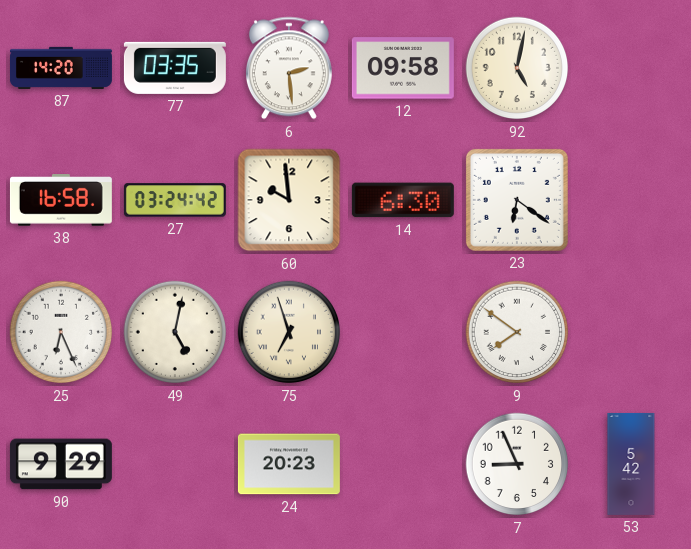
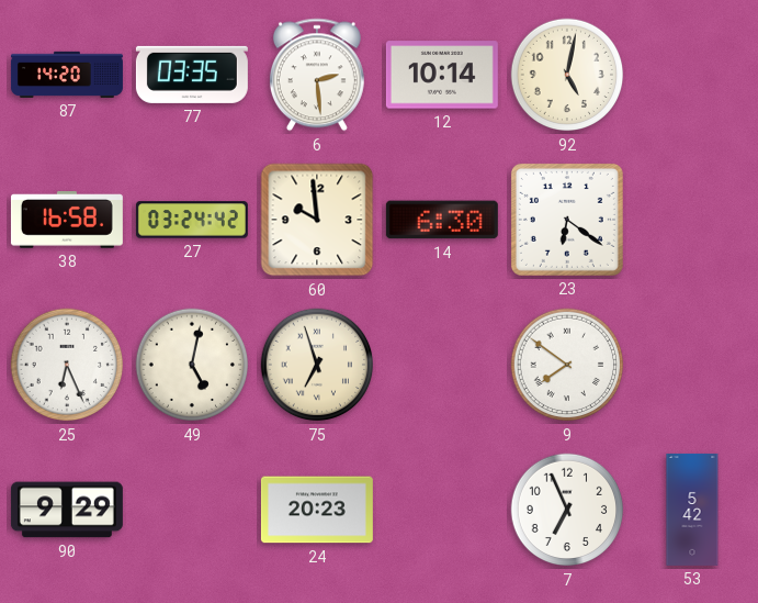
12: 09:58 -> 10:14
7: 8:56 -> 6:56
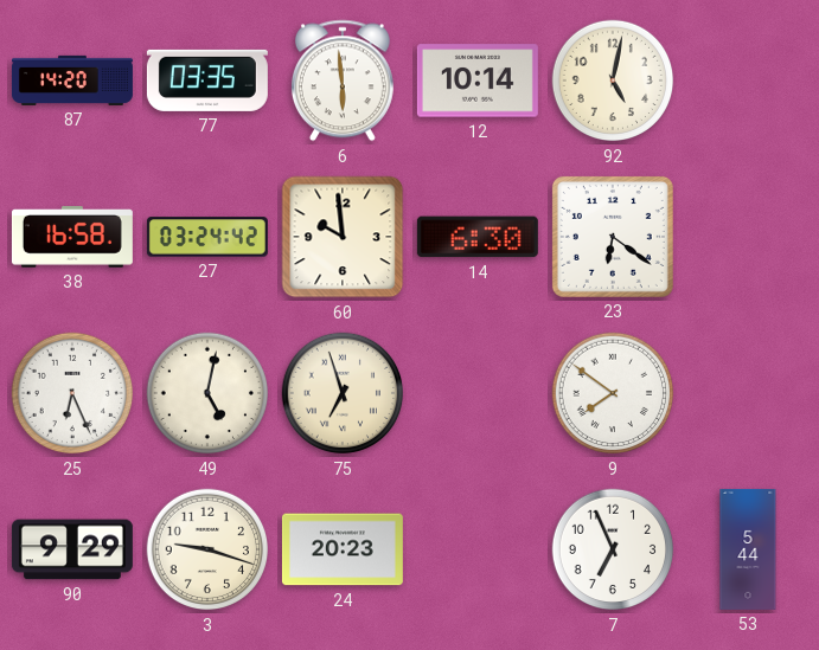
6: 2:29 -> 5:59
3: none -> 9:18
53: 5:42 -> 5:44
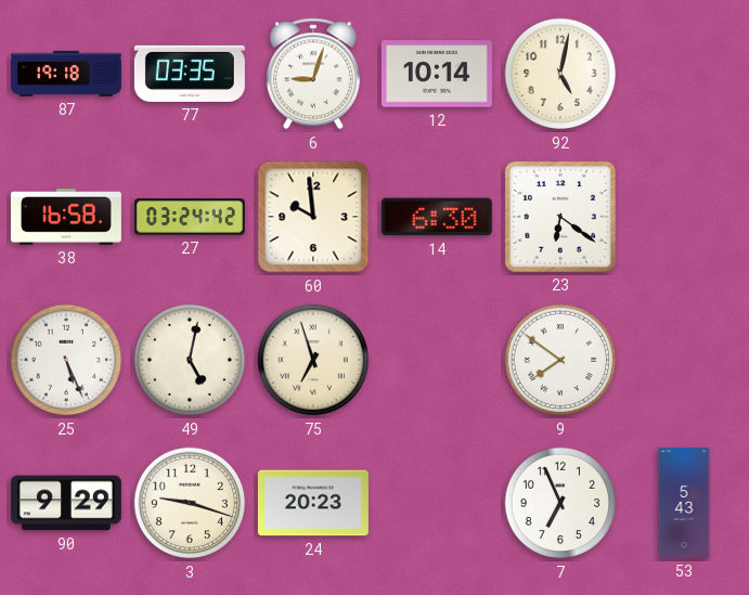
87: 14:20 -> 19:18
6: 5:59 -> 9:03
25: 6:26 -> 5:26
53: 5:44 -> 5:43
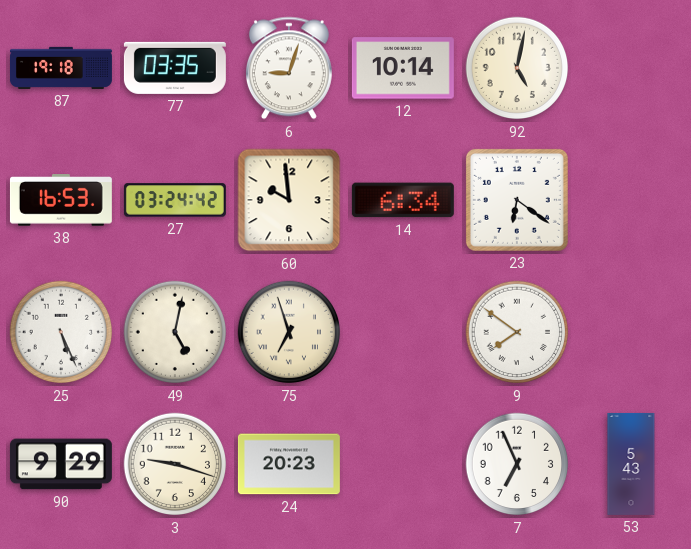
38: 16:58 -> 16:53
14: 6:30 -> 6:34
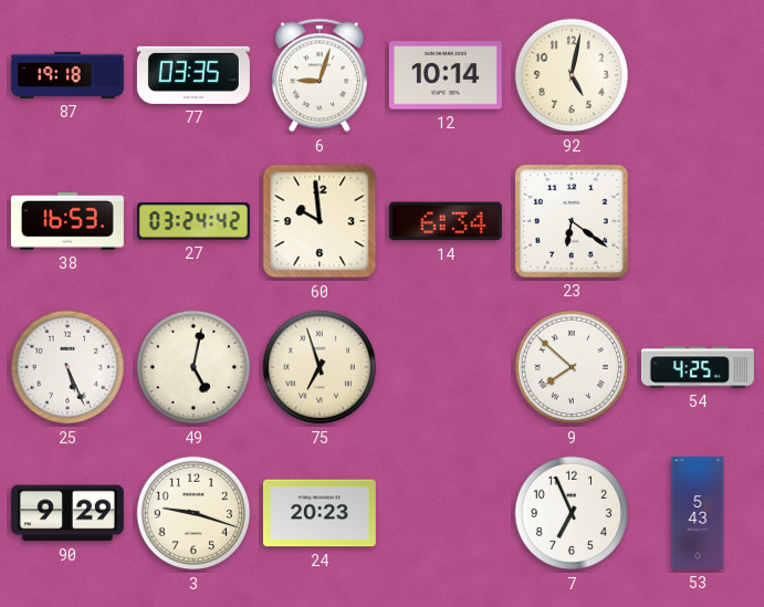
9: 7:51 -> 7:52
54: none -> 4:25
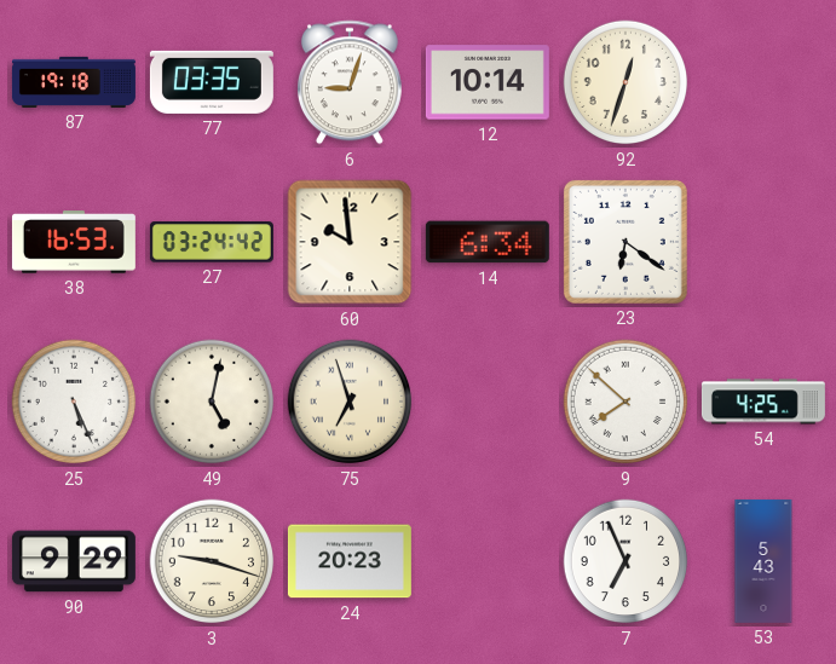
92: 5:02 -> 12:33
